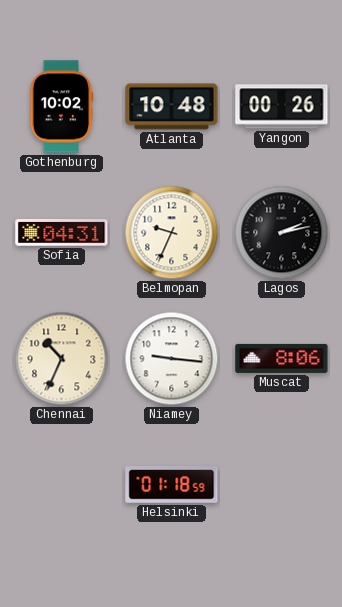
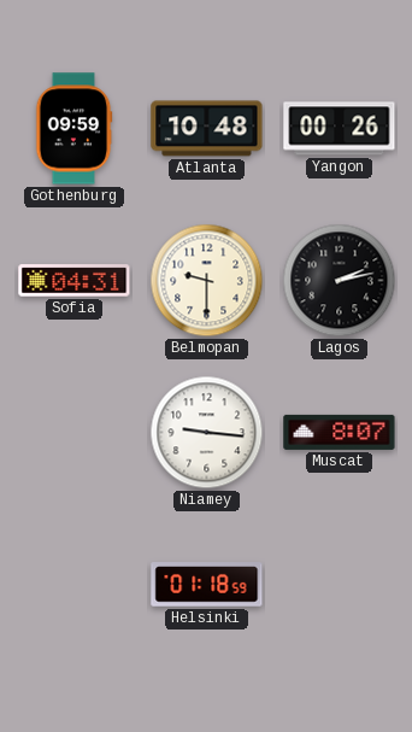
Gothenburg: 10:02 -> 09:59
Belmopan: 9:34 -> 9:30
Chennai: 10:34 -> none
Muscat: 8:06 -> 8:07
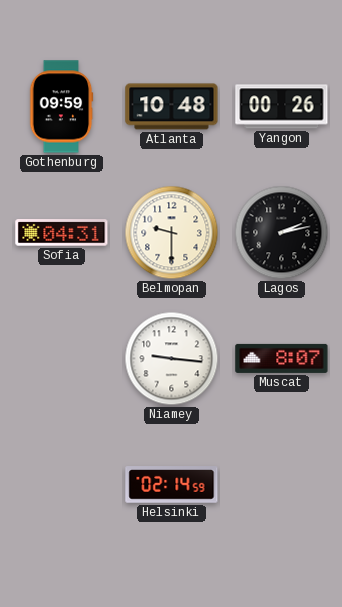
Helsinki: 01:18 -> 02:14
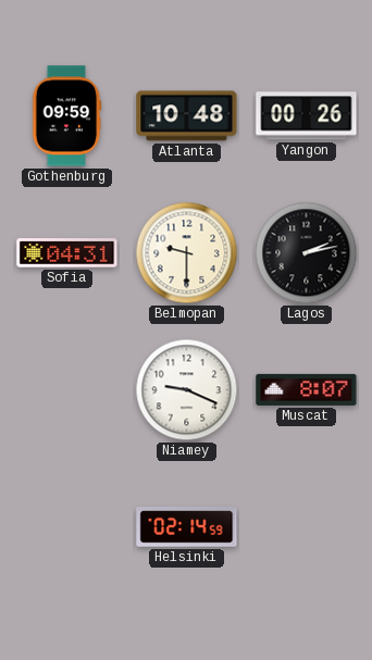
Niamey: 9:16 -> 9:19
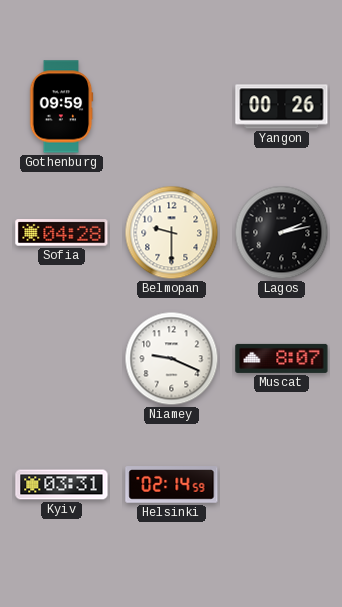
Atlanta: 10:48 -> none
Sofia: 04:31 -> 04:28
Kyiv: none -> 03:31
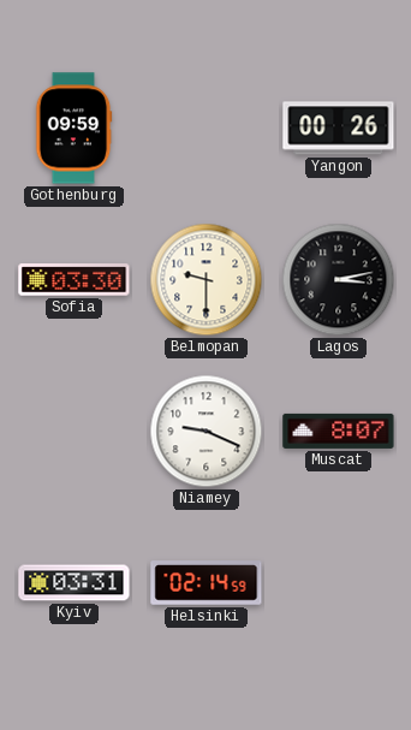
Sofia: 04:28 -> 03:30
Lagos: 2:13 -> 3:13
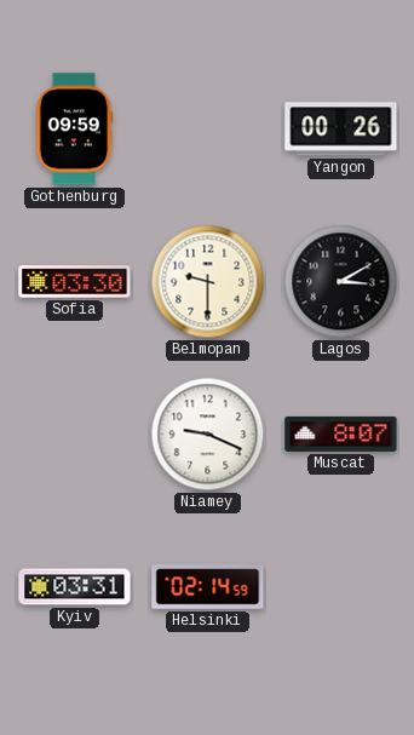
Lagos: 3:13 -> 3:10
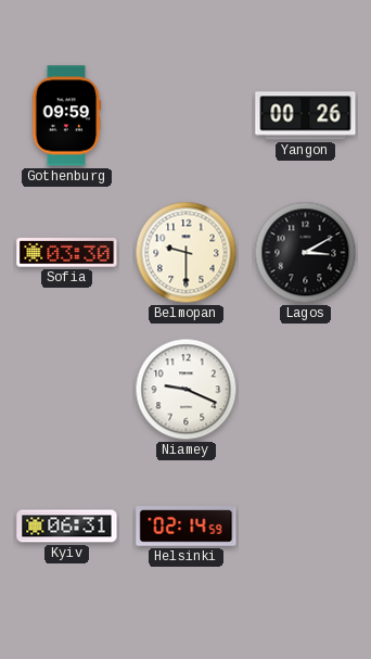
Muscat: 8:07 -> none
Kyiv: 03:31 -> 06:31
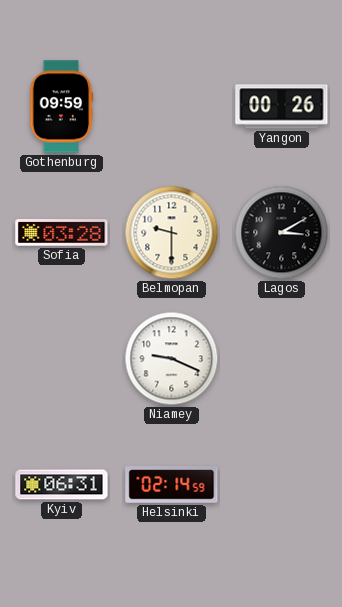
Sofia: 03:30 -> 03:28
